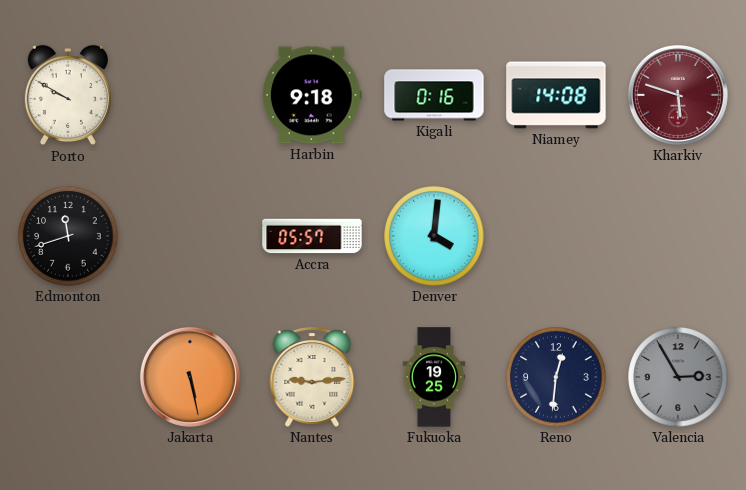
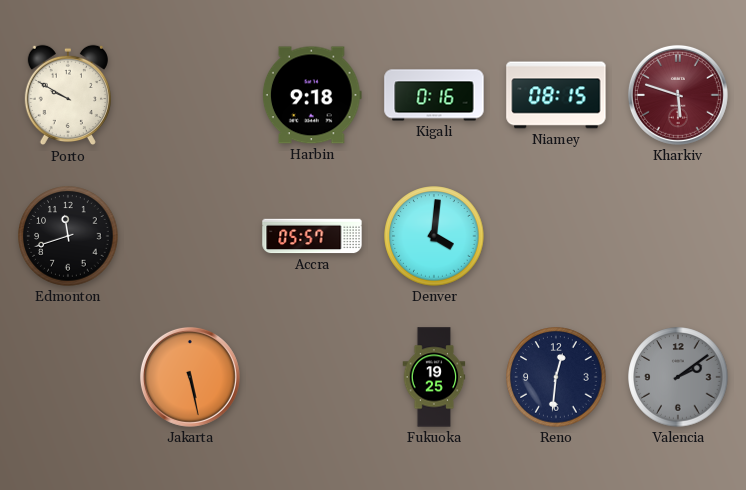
Niamey: 14:08 -> 08:15
Nantes: 9:14 -> none
Valencia: 2:55 -> 2:09
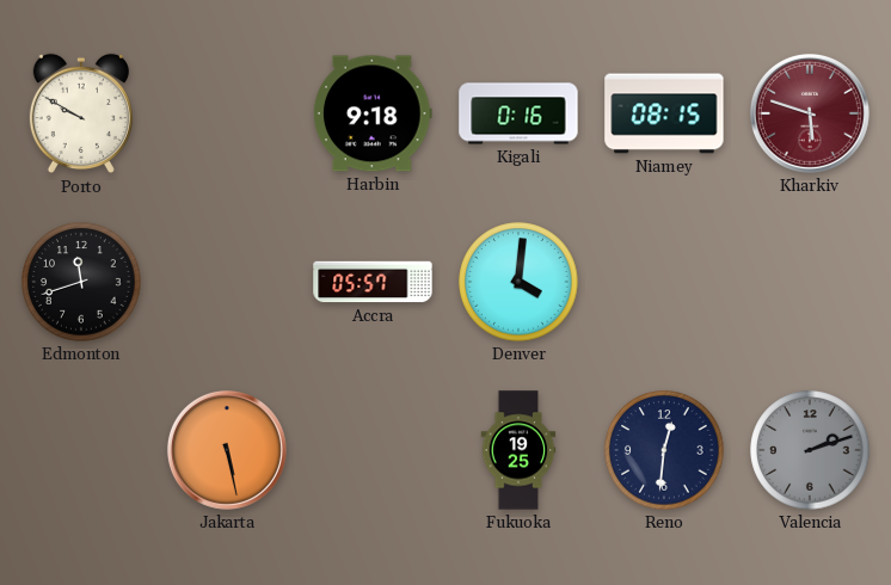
Valencia: 2:09 -> 2:12
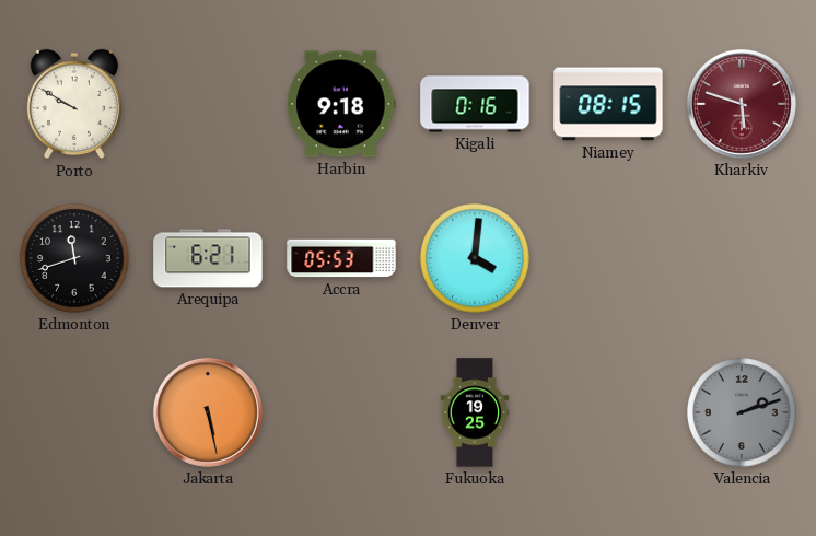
Arequipa: none -> 6:21
Accra: 05:57 -> 05:53
Reno: 12:31 -> none
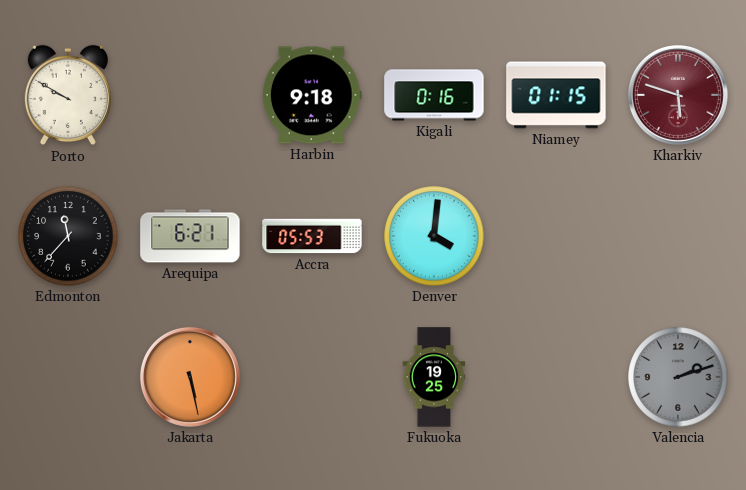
Niamey: 08:15 -> 01:15
Edmonton: 11:42 -> 11:37
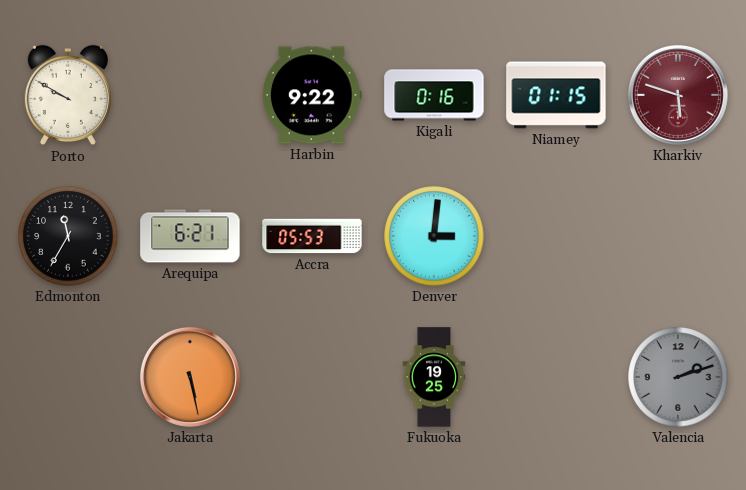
Harbin: 9:18 -> 9:22
Edmonton: 11:37 -> 11:35
Denver: 4:01 -> 3:01
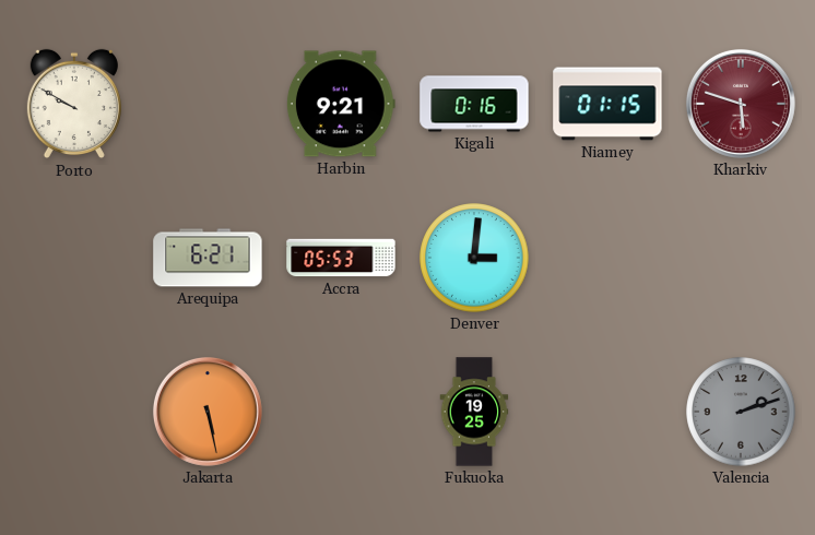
Harbin: 9:22 -> 9:21
Edmonton: 11:35 -> none
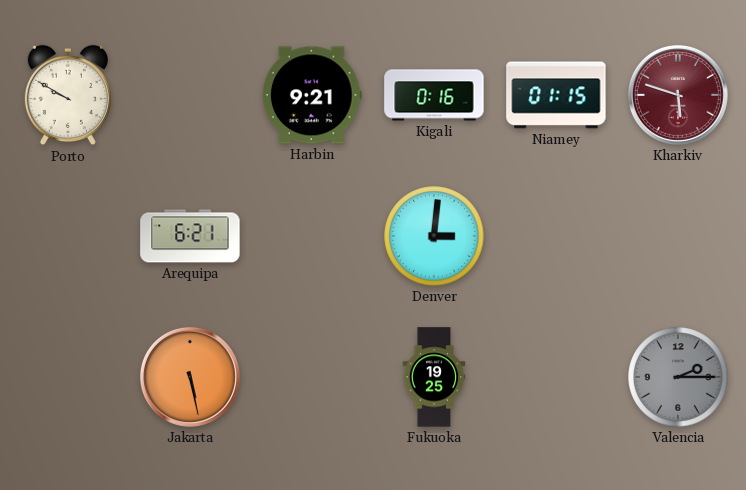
Accra: 05:53 -> none
Valencia: 2:12 -> 2:15
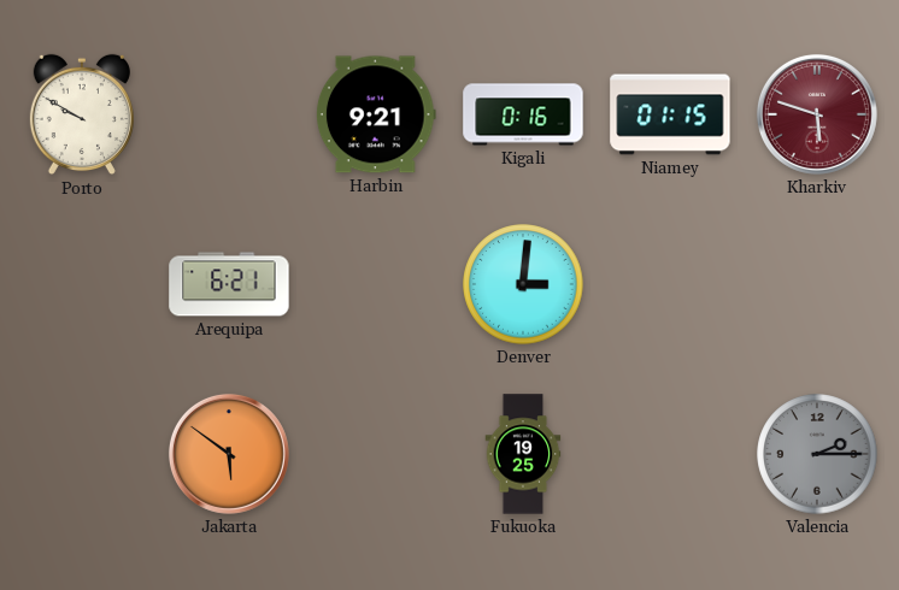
Jakarta: 5:28 -> 5:51
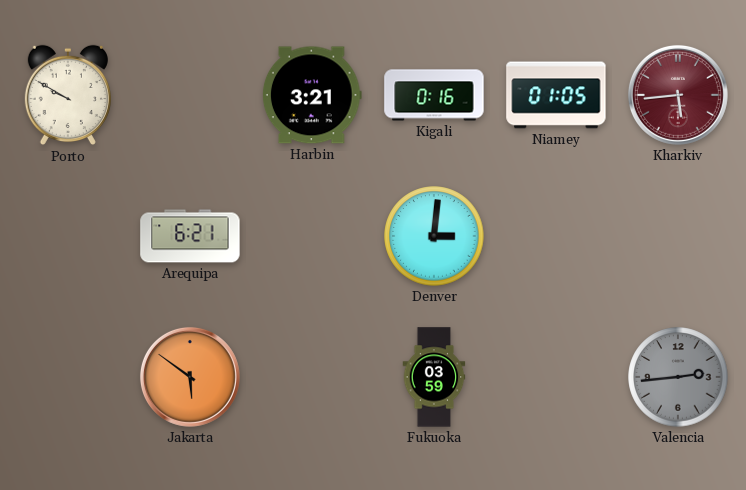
Harbin: 9:21 -> 3:21
Niamey: 01:15 -> 01:05
Kharkiv: 5:48 -> 5:44
Fukuoka: 19:25 -> 03:59
Valencia: 2:15 -> 2:44
